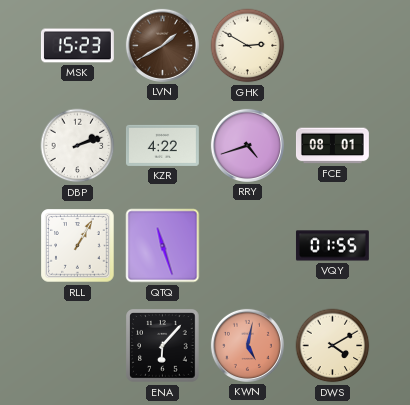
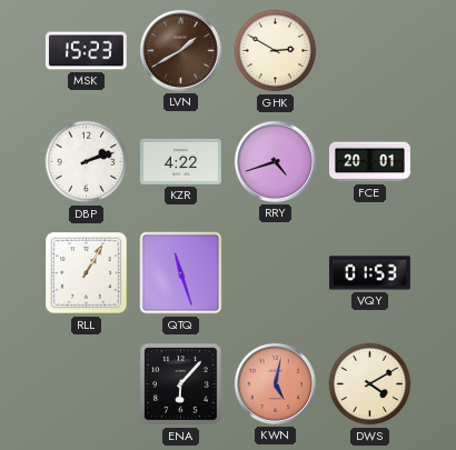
FCE: 08:01 -> 20:01
VQY: 01:55 -> 01:53
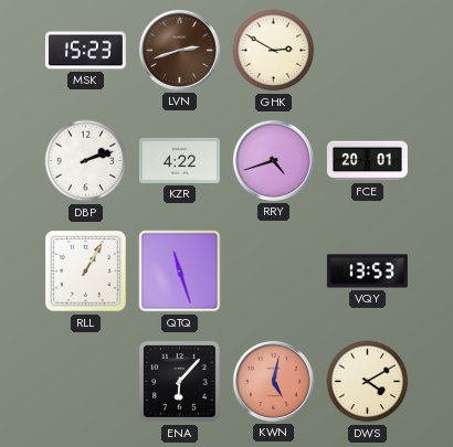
LVN: 1:40 -> 2:42
VQY: 01:53 -> 13:53
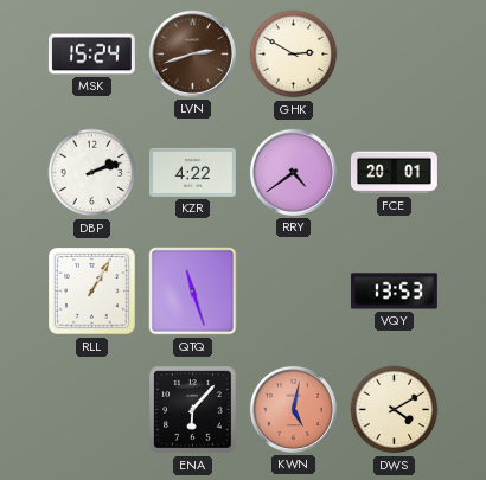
MSK: 15:23 -> 15:24
RRY: 4:42 -> 4:39
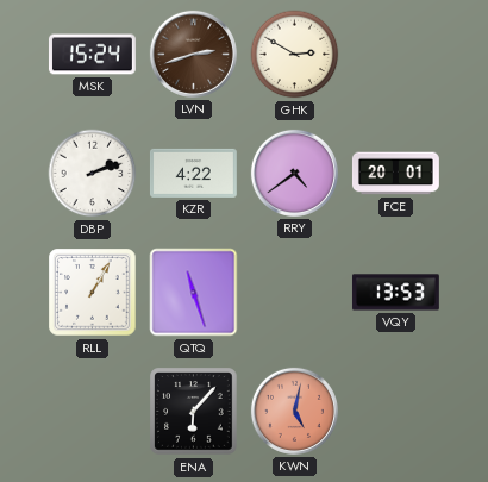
DWS: 4:10 -> none
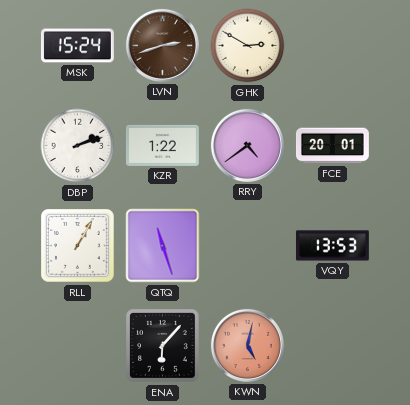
KZR: 4:22 -> 1:22
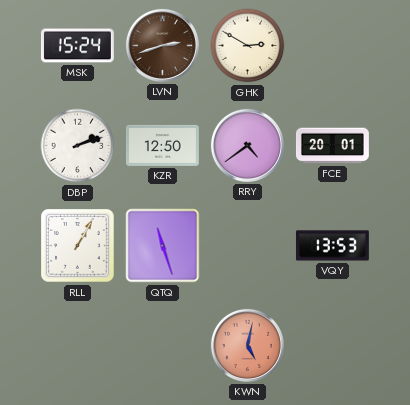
KZR: 1:22 -> 12:50
ENA: 6:07 -> none
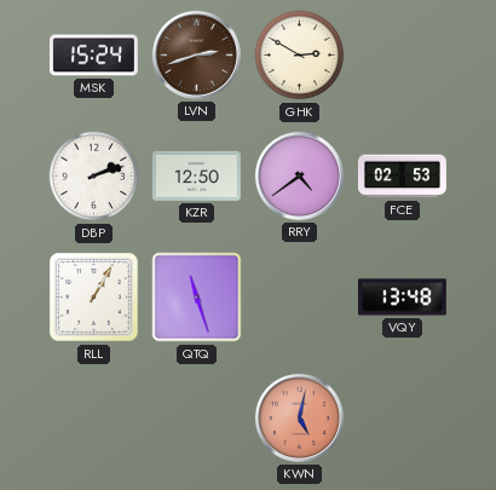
FCE: 20:01 -> 02:53
VQY: 13:53 -> 13:48
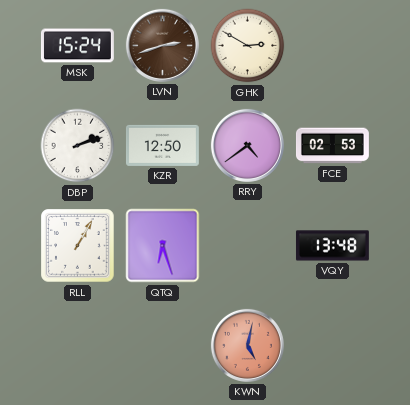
QTQ: 11:27 -> 6:27
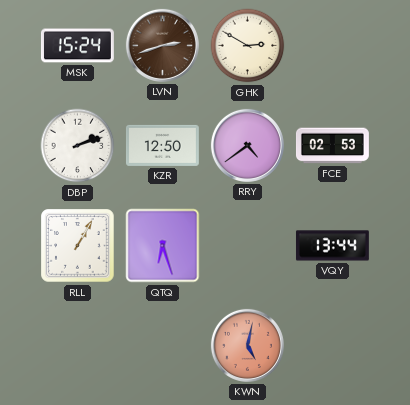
VQY: 13:48 -> 13:44
